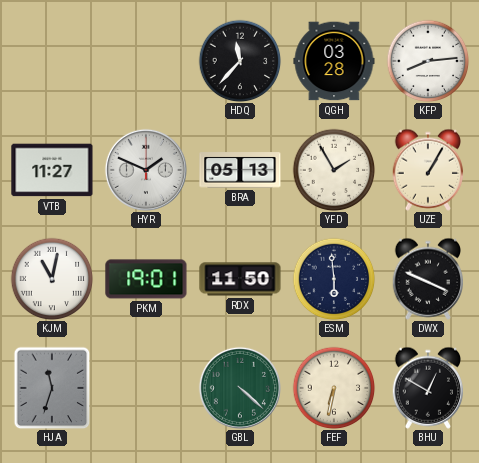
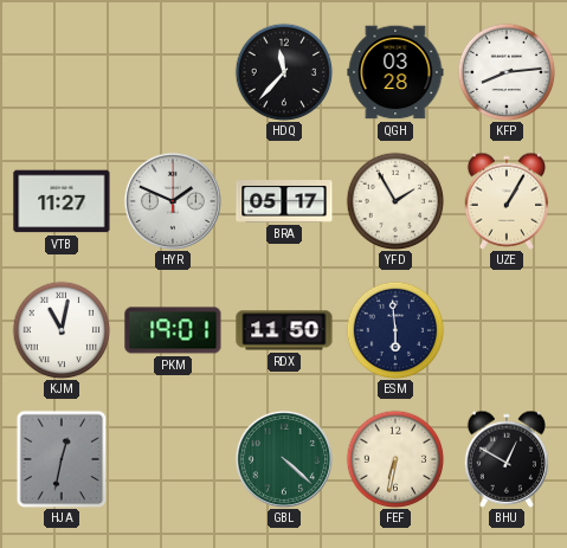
BRA: 05:13 -> 05:17
DWX: 3:49 -> none
HJA: 11:33 -> 12:32
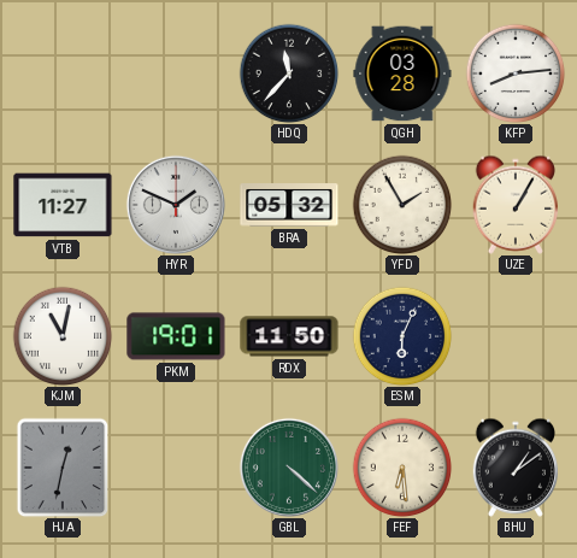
BRA: 05:17 -> 05:32
ESM: 5:59 -> 6:04
FEF: 6:32 -> 6:29
BHU: 12:50 -> 1:09
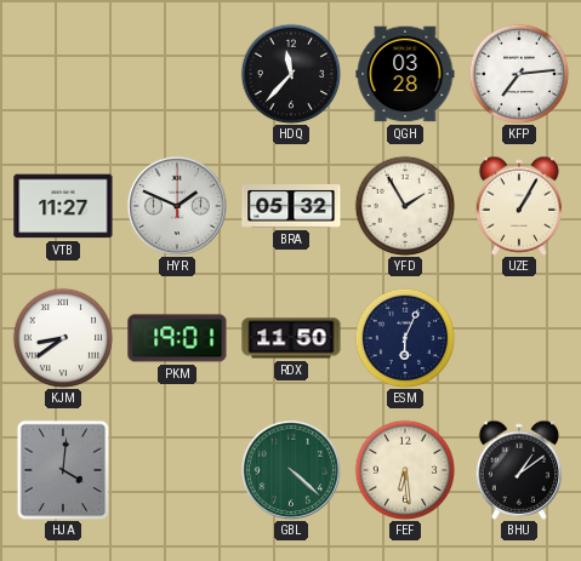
KFP: 8:14 -> 7:14
KJM: 11:02 -> 8:39
HJA: 12:32 -> 4:01
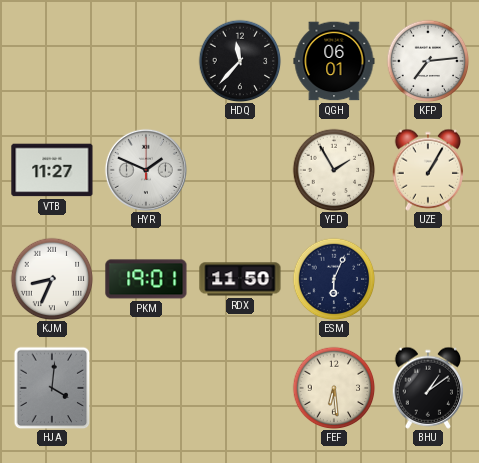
QGH: 03:28 -> 06:01
BRA: 05:32 -> none
KJM: 8:39 -> 8:34
GBL: 4:22 -> none
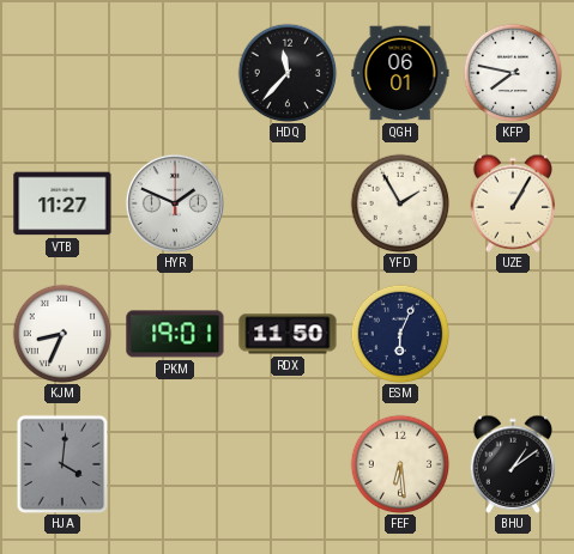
KFP: 7:14 -> 7:47
